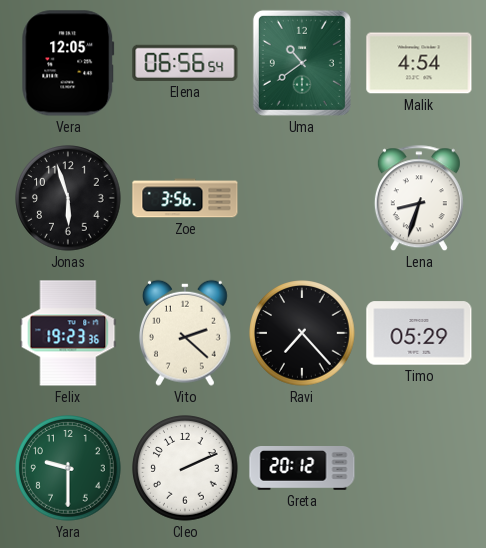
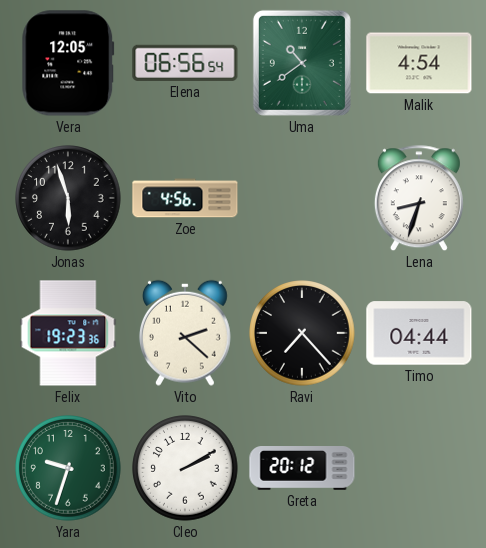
Zoe: 3:56 -> 4:56
Timo: 05:29 -> 04:44
Yara: 9:30 -> 9:33
Cleo: 2:11 -> 2:10
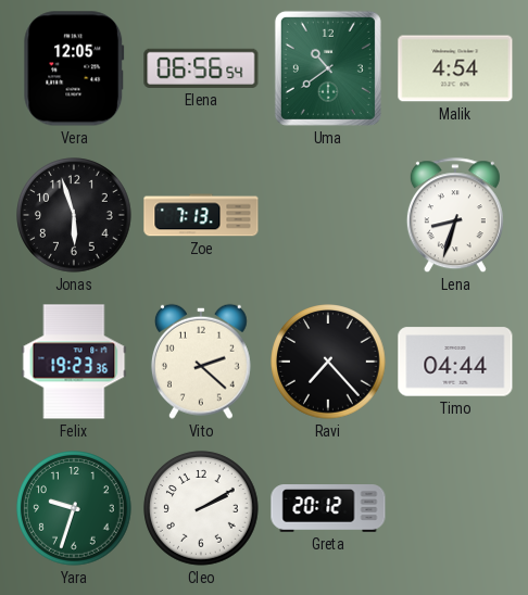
Zoe: 4:56 -> 7:13
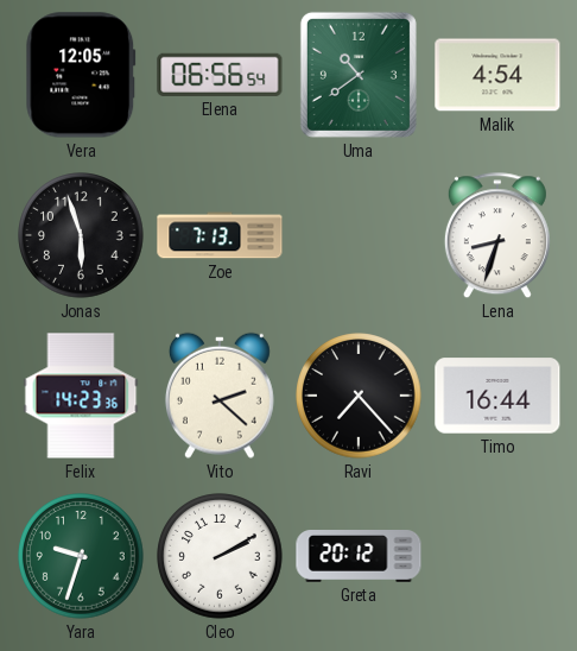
Felix: 19:23 -> 14:23
Timo: 04:44 -> 16:44
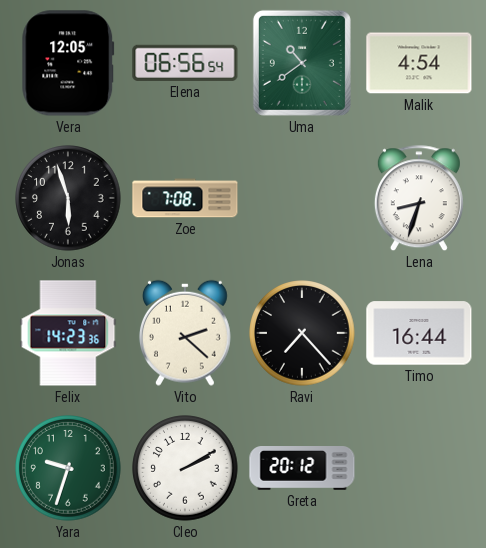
Zoe: 7:13 -> 7:08
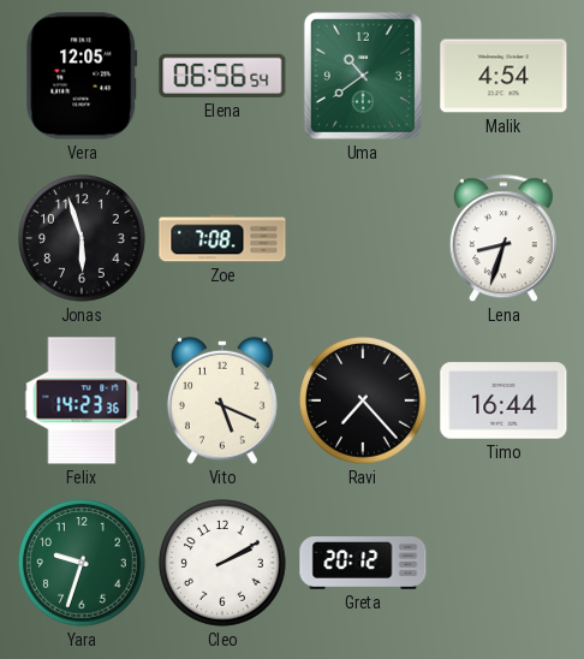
Vito: 2:22 -> 5:19
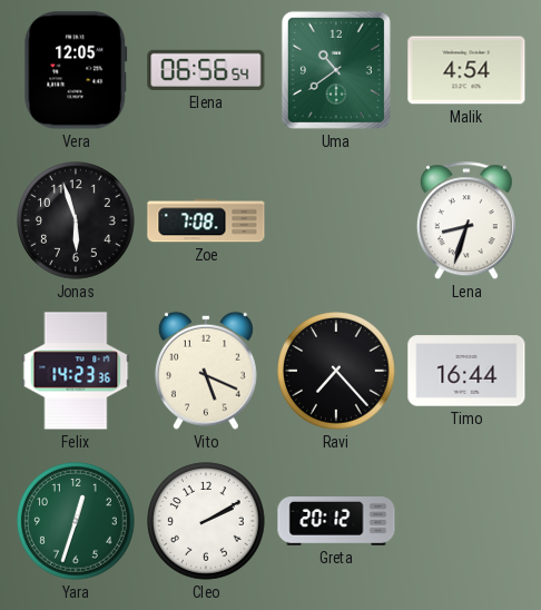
Yara: 9:33 -> 12:33
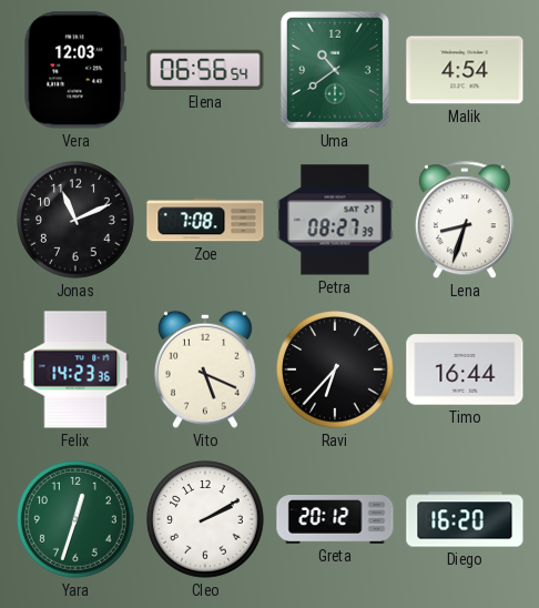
Vera: 12:05 -> 12:03
Jonas: 5:57 -> 11:11
Petra: none -> 08:27
Ravi: 7:23 -> 6:37
Diego: none -> 16:20
